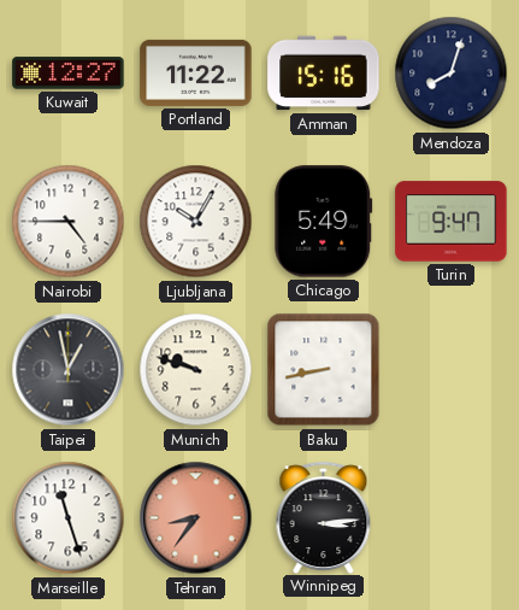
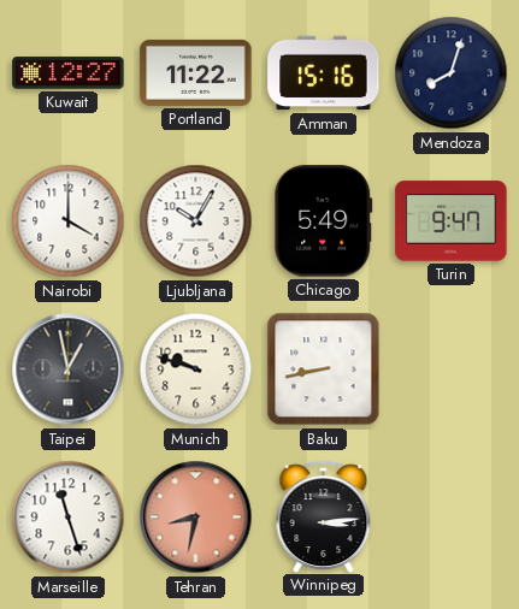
Nairobi: 4:45 -> 4:00
Tehran: 8:36 -> 8:32
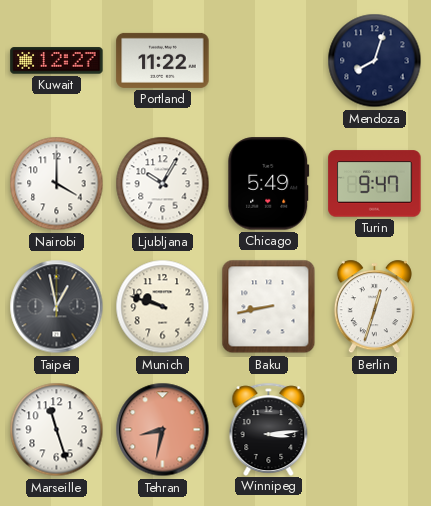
Amman: 15:16 -> none
Berlin: none -> 12:33
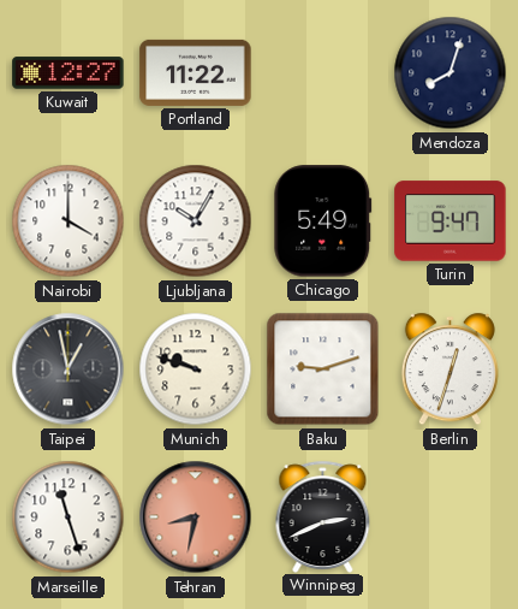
Baku: 8:43 -> 9:12
Winnipeg: 3:14 -> 2:41
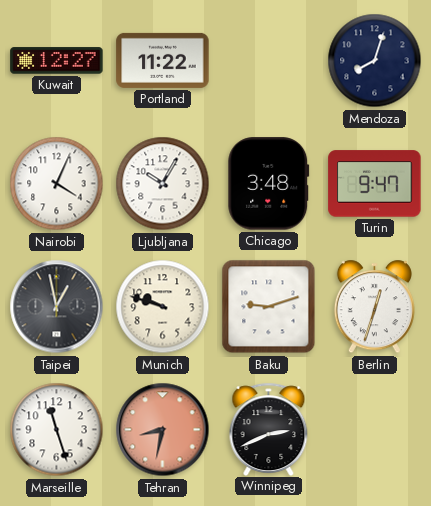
Nairobi: 4:00 -> 4:04
Chicago: 5:49 -> 3:48
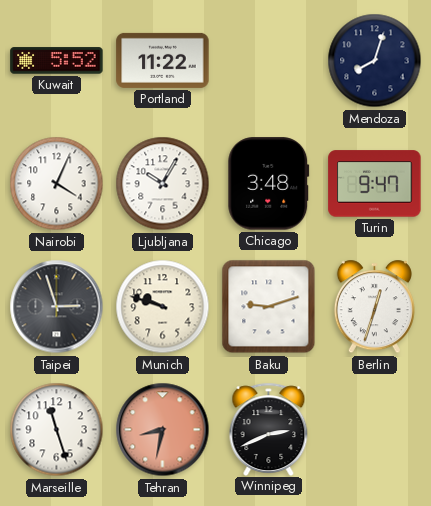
Kuwait: 12:27 -> 5:52
Taipei: 12:58 -> 2:57
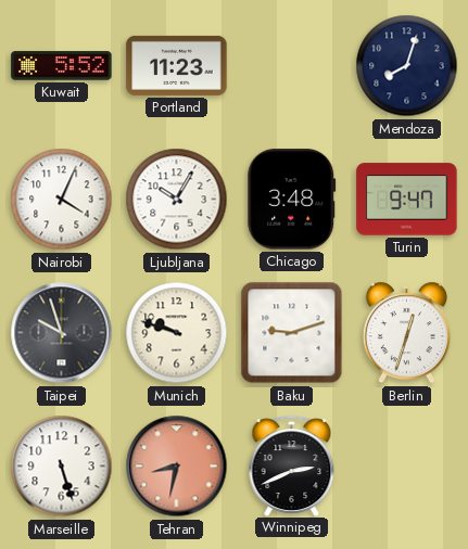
Portland: 11:22 -> 11:23
Taipei: 2:57 -> 9:57
Marseille: 11:27 -> 5:27
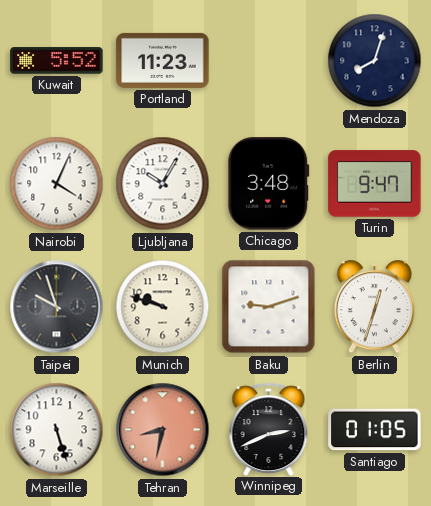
Santiago: none -> 01:05
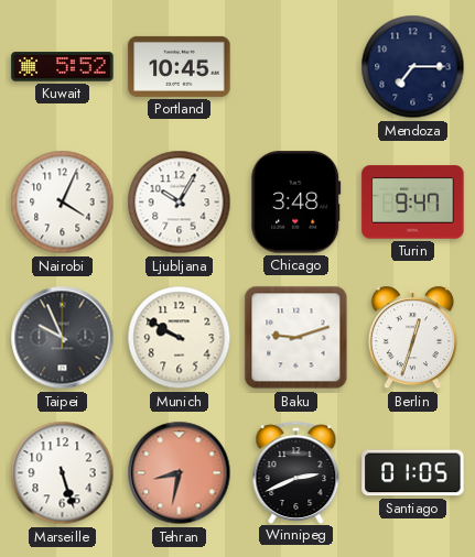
Portland: 11:23 -> 10:45
Mendoza: 8:03 -> 7:15
Taipei: 9:57 -> 9:56
Munich: 9:48 -> 9:50
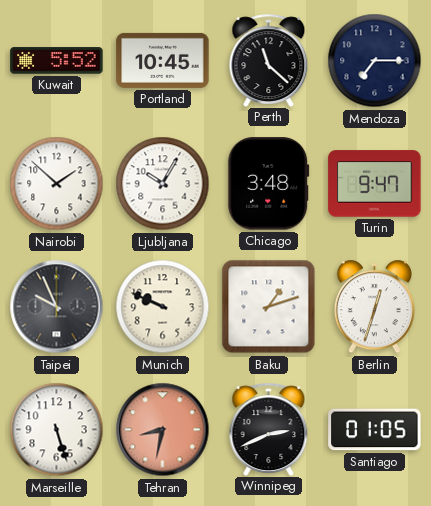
Perth: none -> 11:22
Nairobi: 4:04 -> 1:52
Munich: 9:50 -> 9:49
Baku: 9:12 -> 1:12
